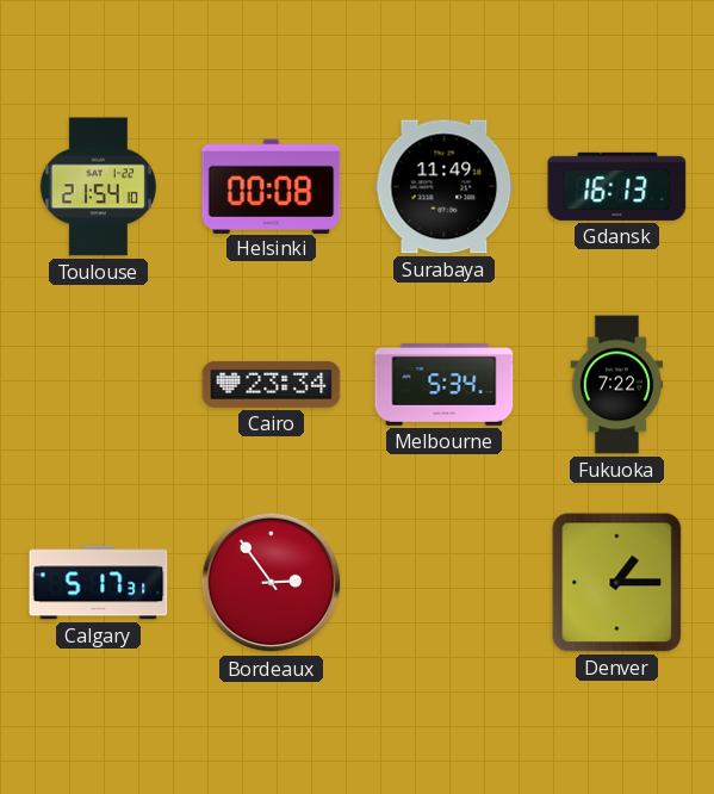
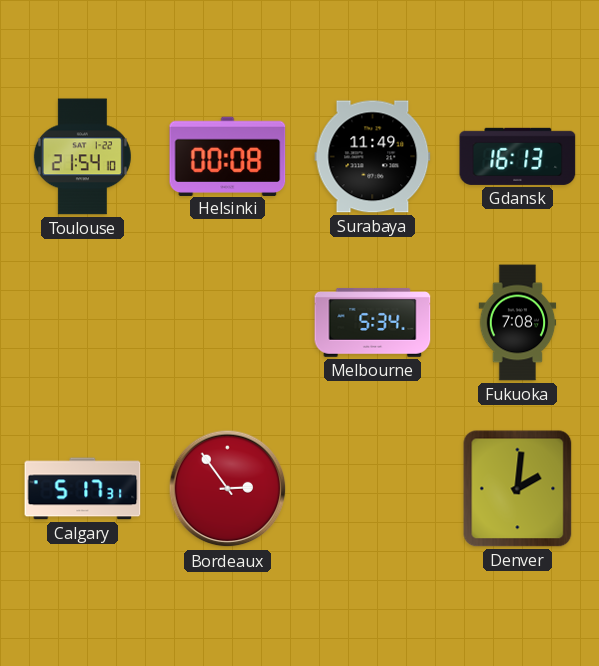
Cairo: 23:34 -> none
Fukuoka: 7:22 -> 7:08
Denver: 1:15 -> 2:01
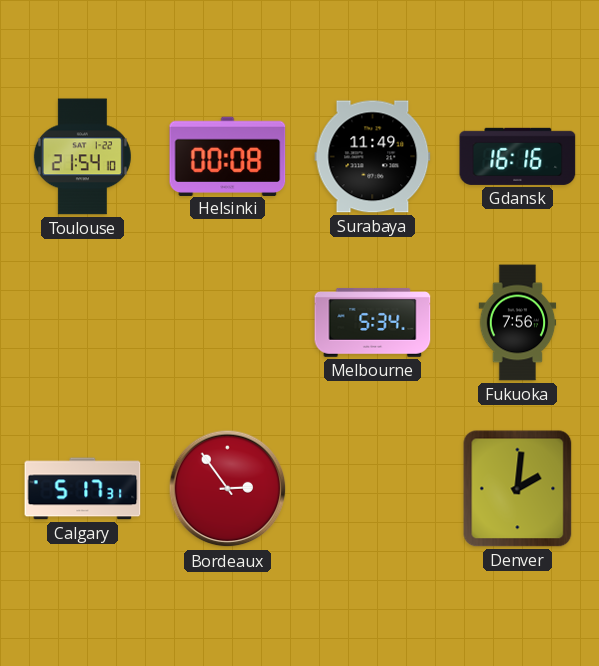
Gdansk: 16:13 -> 16:16
Fukuoka: 7:08 -> 7:56
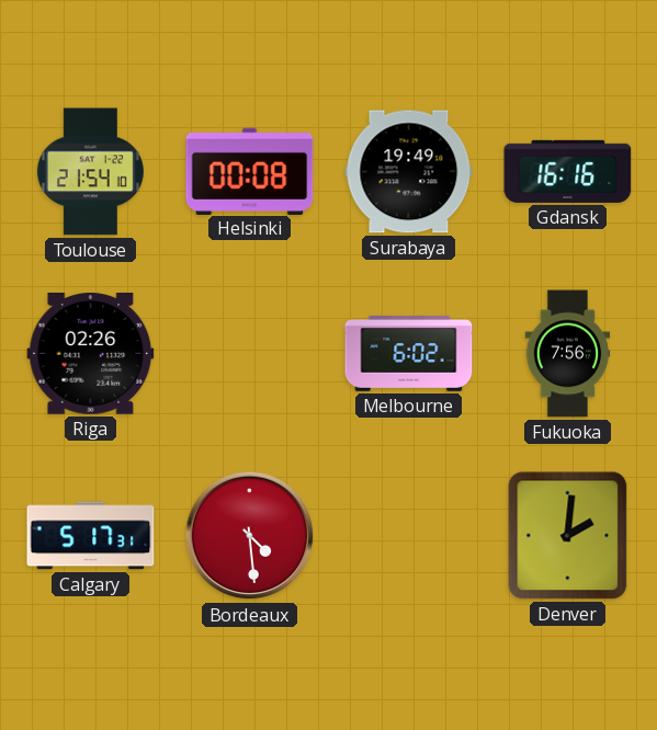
Surabaya: 11:49 -> 19:49
Riga: none -> 02:26
Melbourne: 5:34 -> 6:02
Bordeaux: 2:54 -> 4:29
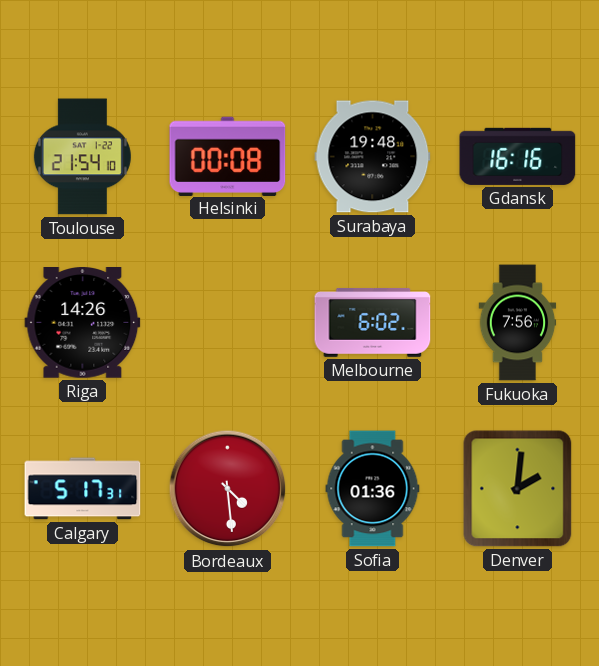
Surabaya: 19:49 -> 19:48
Riga: 02:26 -> 14:26
Sofia: none -> 01:36
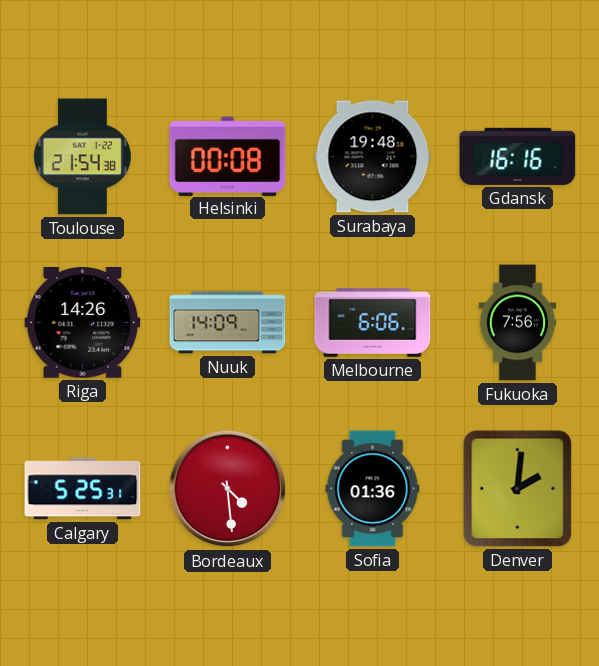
Toulouse: 21:54:10 -> 21:54:38
Nuuk: none -> 14:09
Melbourne: 6:02 -> 6:06
Calgary: 5:17 -> 5:25
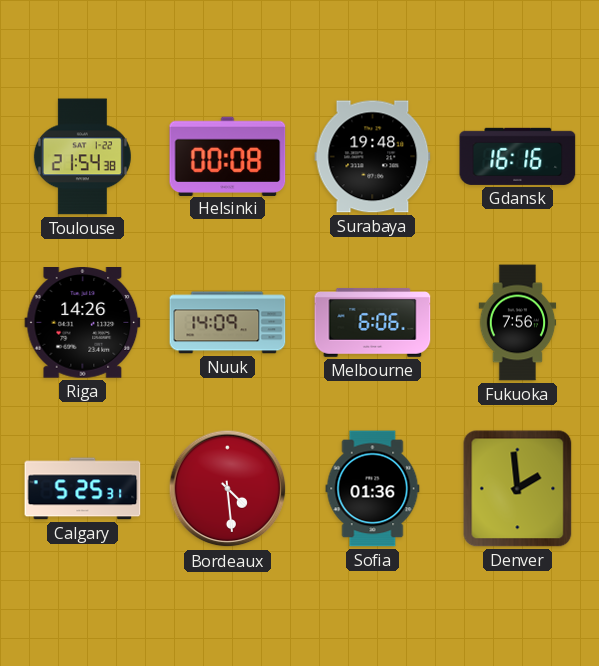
Denver: 2:01 -> 1:59
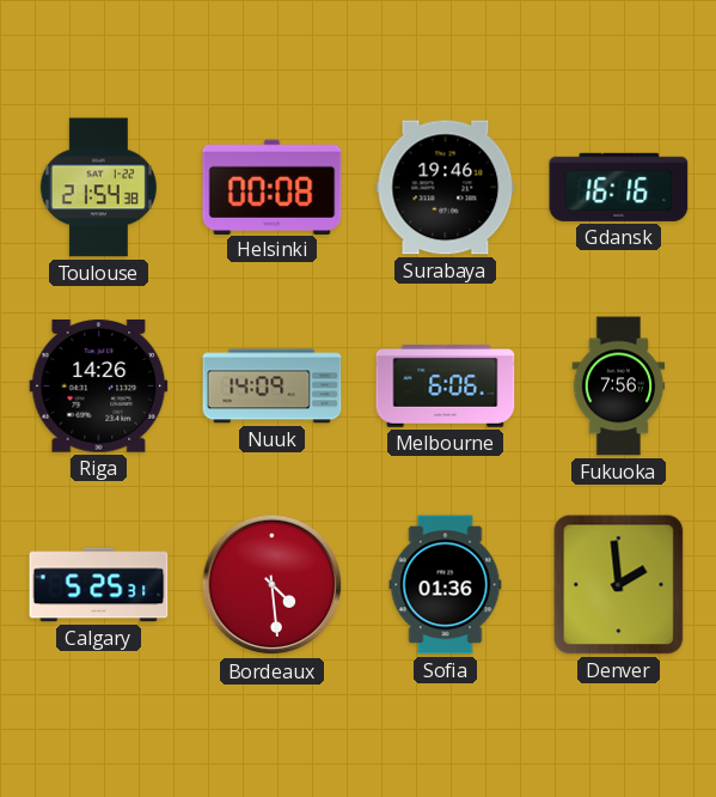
Surabaya: 19:48 -> 19:46
